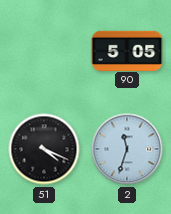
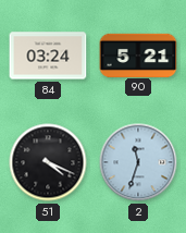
84: none -> 03:24
90: 5:05 -> 5:21
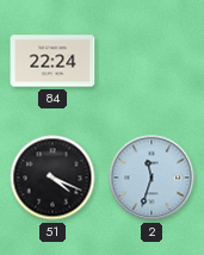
84: 03:24 -> 22:24
90: 5:21 -> none
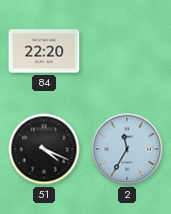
84: 22:24 -> 22:20
2: 11:33 -> 11:35
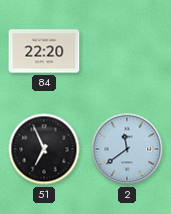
51: 4:19 -> 6:56
2: 11:35 -> 11:39
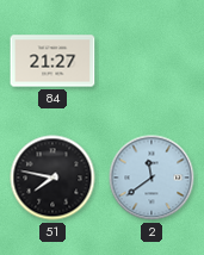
84: 22:20 -> 21:27
51: 6:56 -> 7:47
